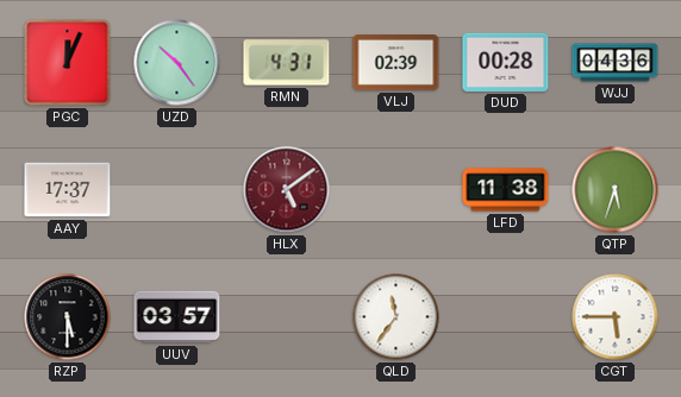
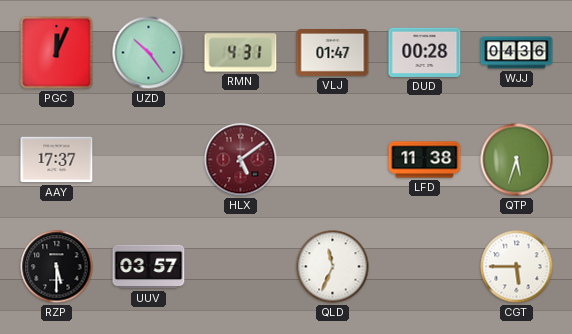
VLJ: 02:39 -> 01:47
QLD: 11:36 -> 11:34
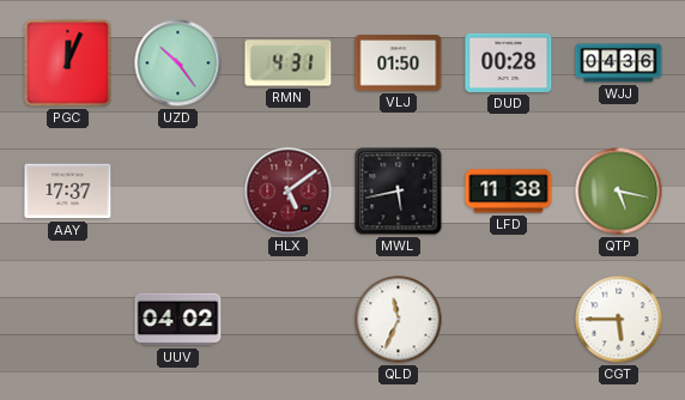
VLJ: 01:47 -> 01:50
MWL: none -> 5:43
QTP: 5:33 -> 5:17
RZP: 5:30 -> none
UUV: 03:57 -> 04:02
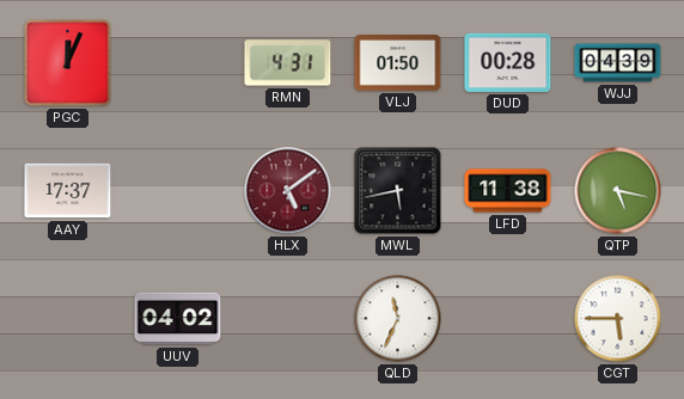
UZD: 10:24 -> none
WJJ: 04:36 -> 04:39
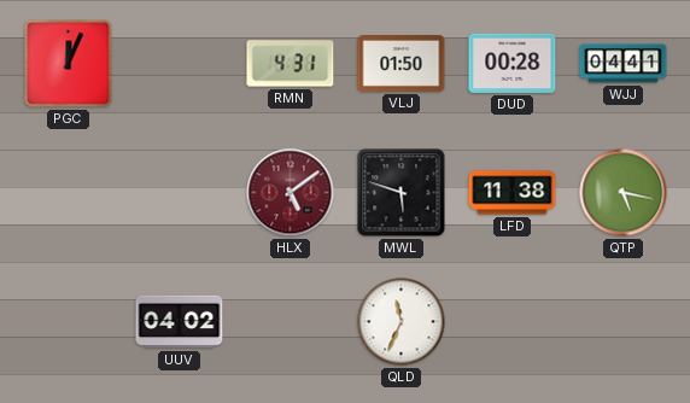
WJJ: 04:39 -> 04:41
AAY: 17:37 -> none
MWL: 5:43 -> 5:48
CGT: 5:45 -> none
